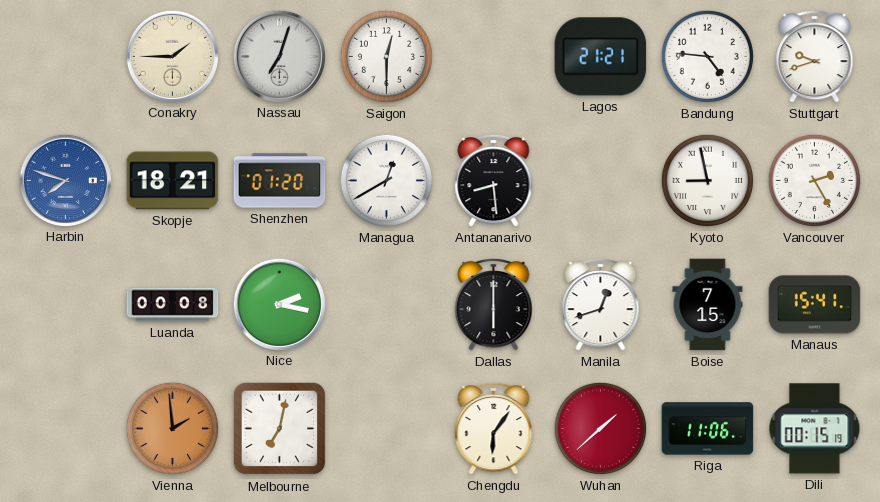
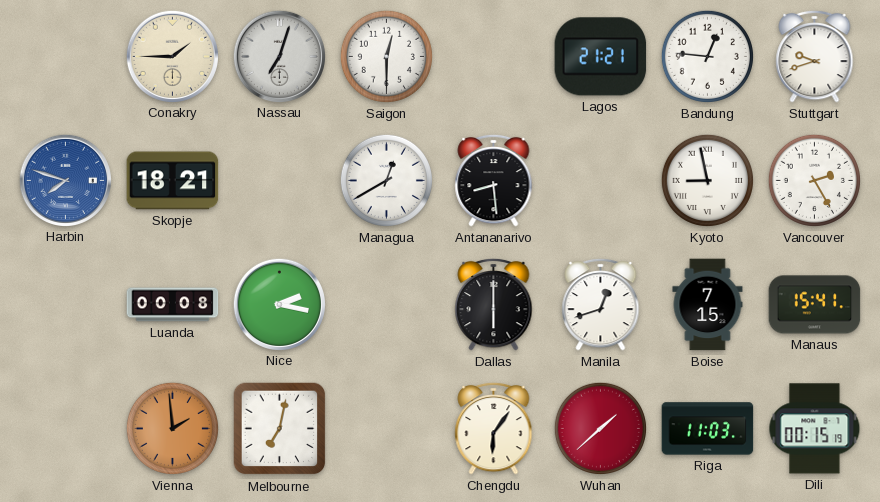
Bandung: 4:46 -> 12:46
Shenzhen: 01:20 -> none
Riga: 11:06 -> 11:03
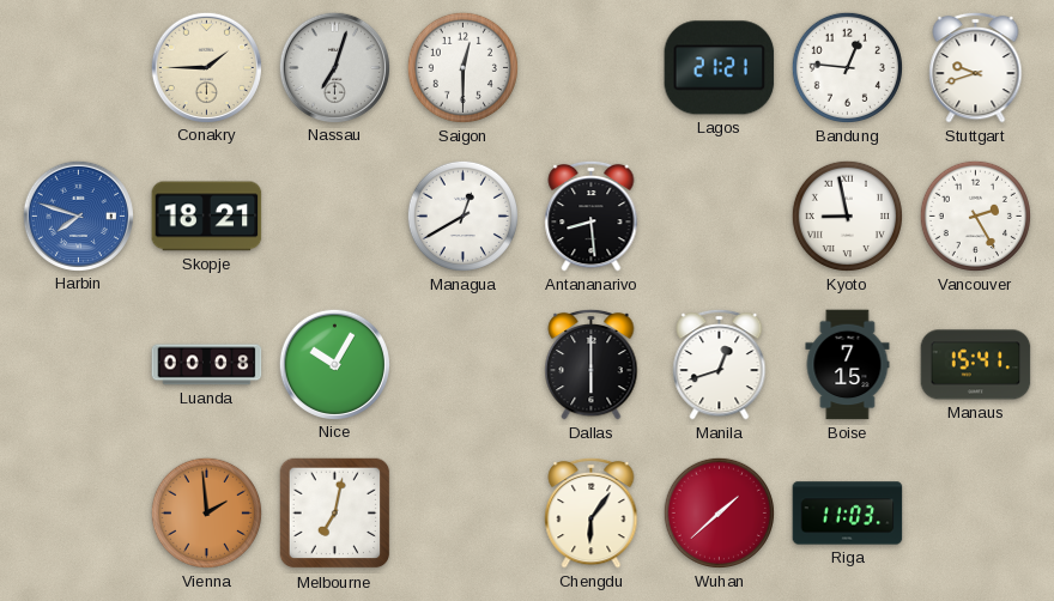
Nice: 2:17 -> 10:05
Dili: 00:15 -> none
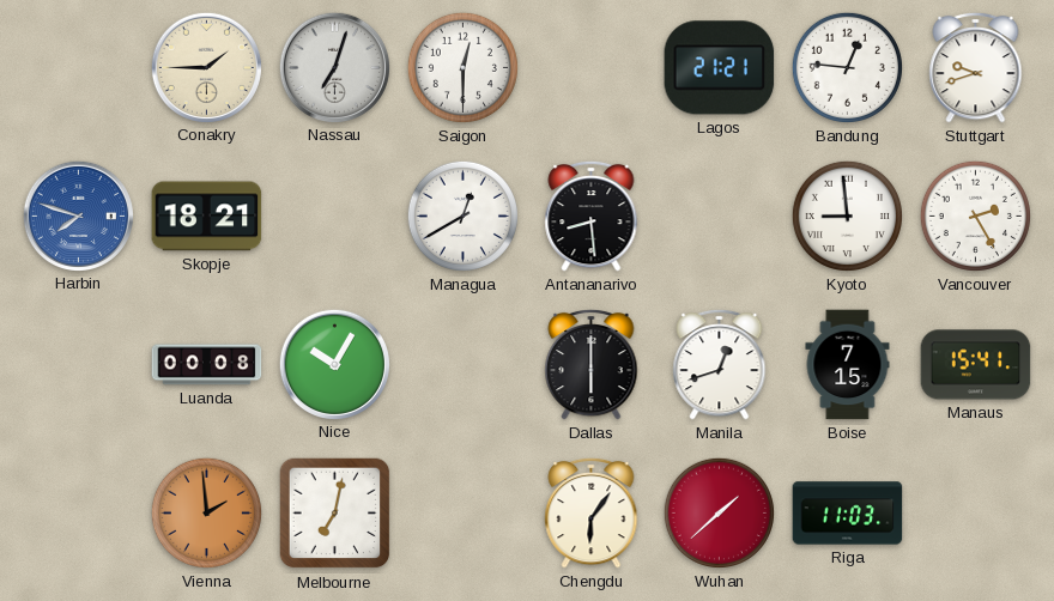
Kyoto: 8:58 -> 8:59
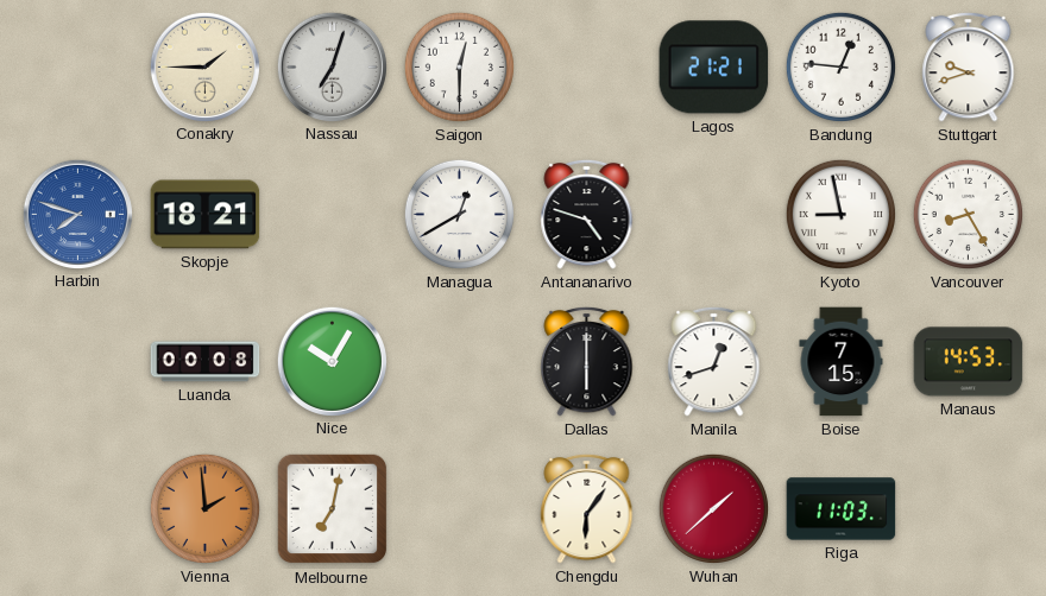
Antananarivo: 8:29 -> 4:48
Kyoto: 8:59 -> 8:58
Vancouver: 2:25 -> 8:25
Manaus: 15:41 -> 14:53
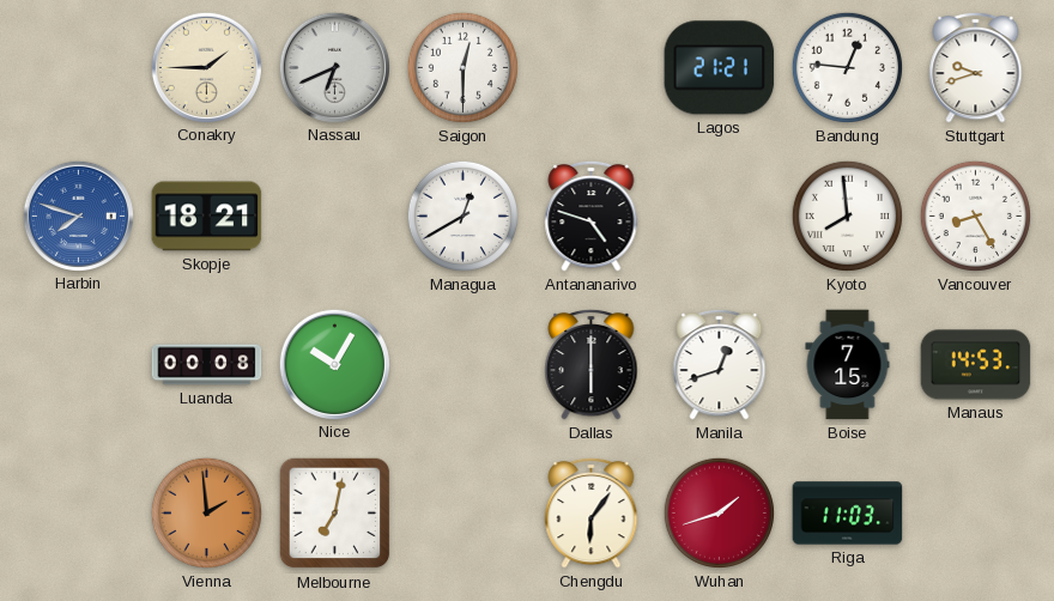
Nassau: 7:03 -> 6:41
Kyoto: 8:58 -> 7:59
Wuhan: 1:38 -> 1:42
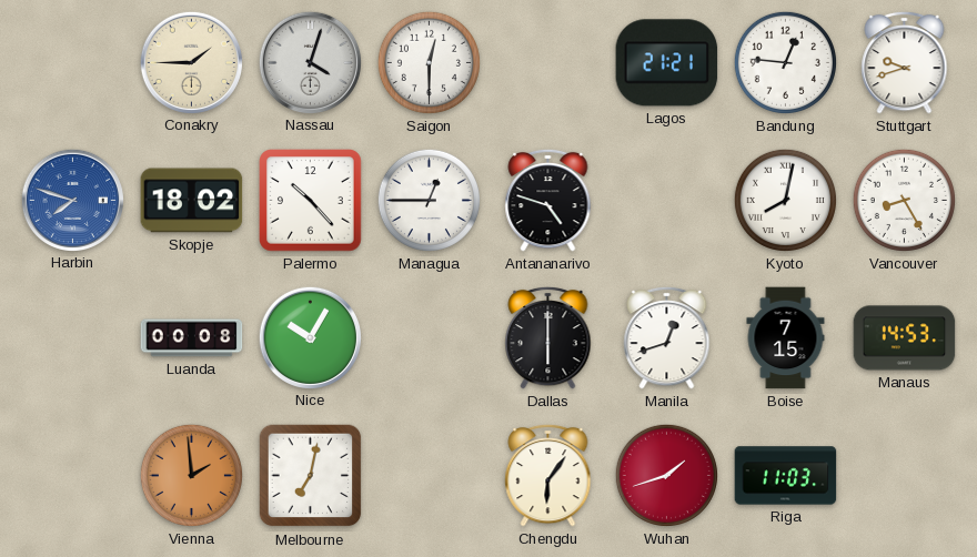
Nassau: 6:41 -> 4:03
Skopje: 18:21 -> 18:02
Palermo: none -> 10:23
Managua: 12:40 -> 12:45
Kyoto: 7:59 -> 8:02
